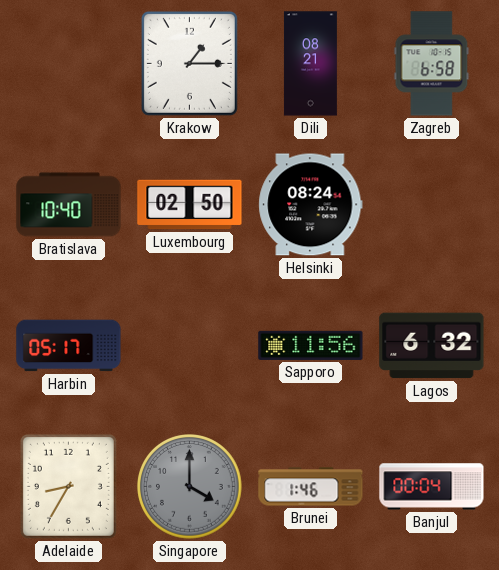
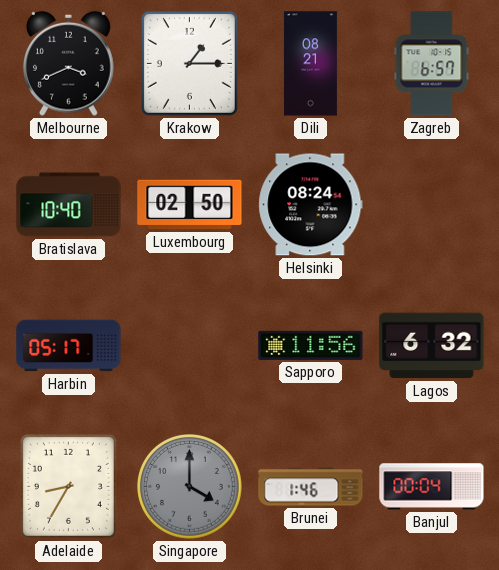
Melbourne: none -> 3:41
Zagreb: 6:58 -> 6:57
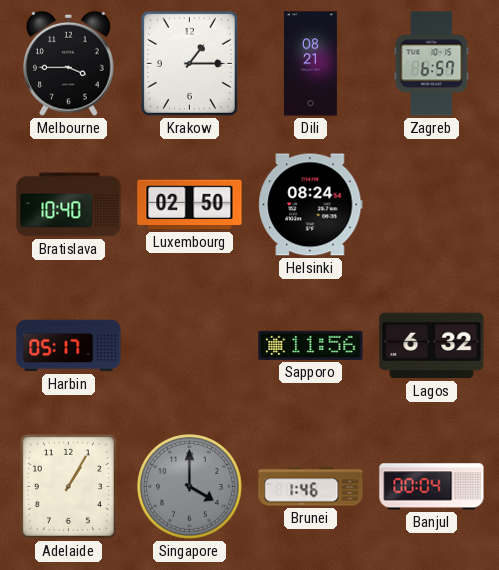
Melbourne: 3:41 -> 3:45
Adelaide: 8:35 -> 1:05
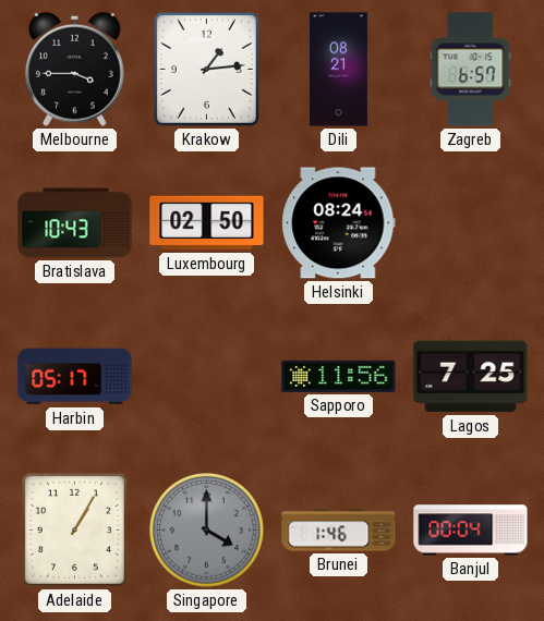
Krakow: 1:15 -> 1:14
Bratislava: 10:40 -> 10:43
Lagos: 6:32 -> 7:25
